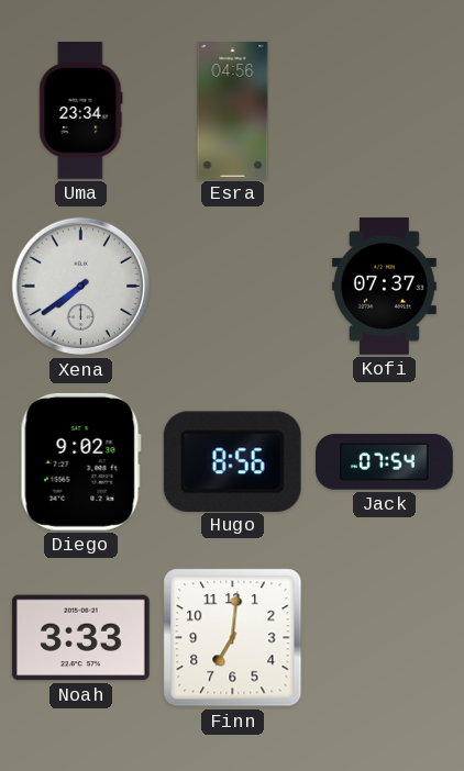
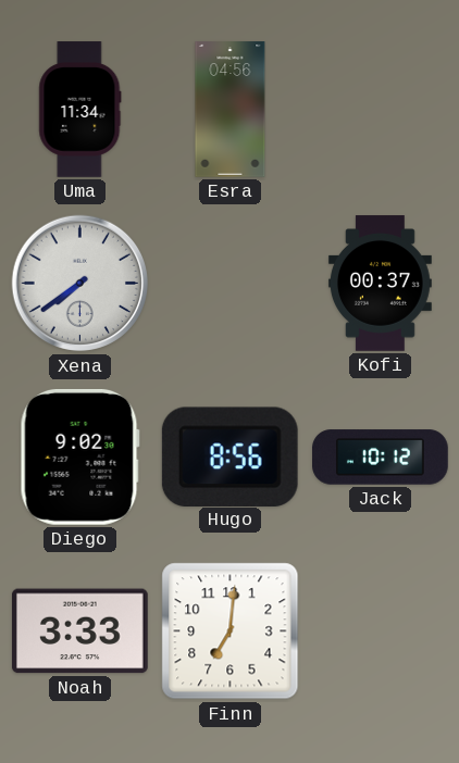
Uma: 23:34 -> 11:34
Kofi: 07:37 -> 00:37
Jack: 07:54 -> 10:12
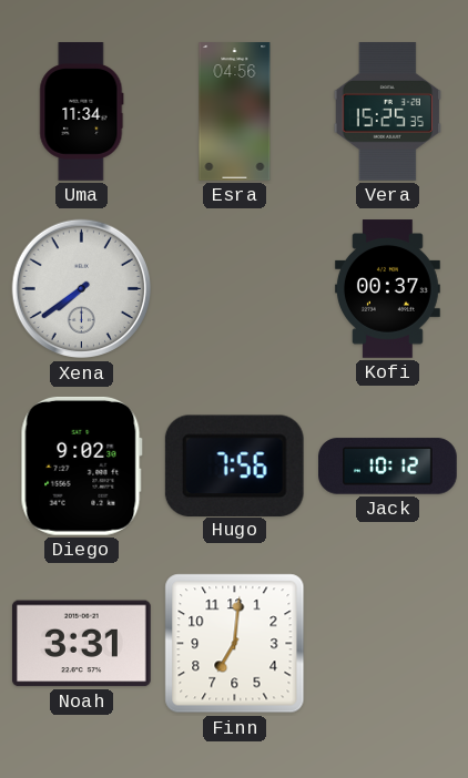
Vera: none -> 15:25
Hugo: 8:56 -> 7:56
Noah: 3:33 -> 3:31
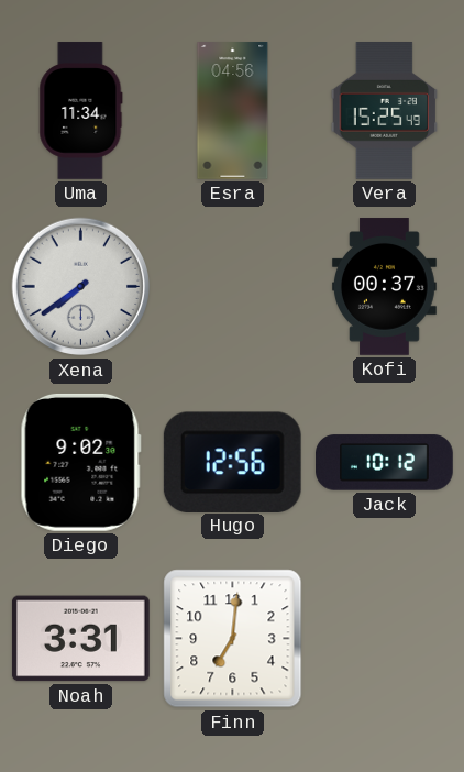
Vera: 15:25:35 -> 15:25:49
Hugo: 7:56 -> 12:56
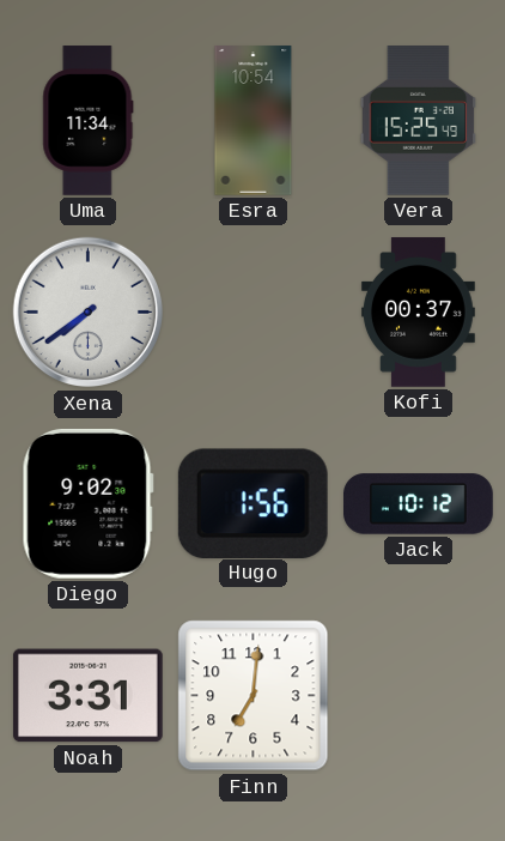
Esra: 04:56 -> 10:54
Hugo: 12:56 -> 1:56
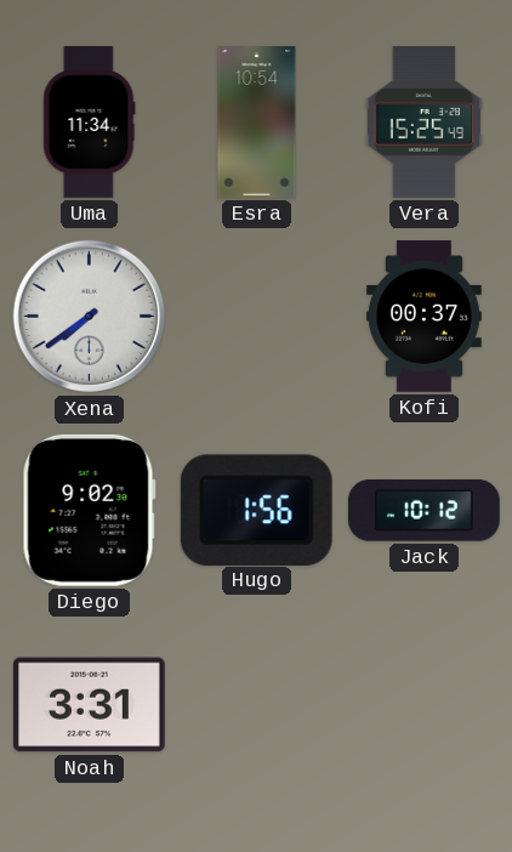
Finn: 7:01 -> none
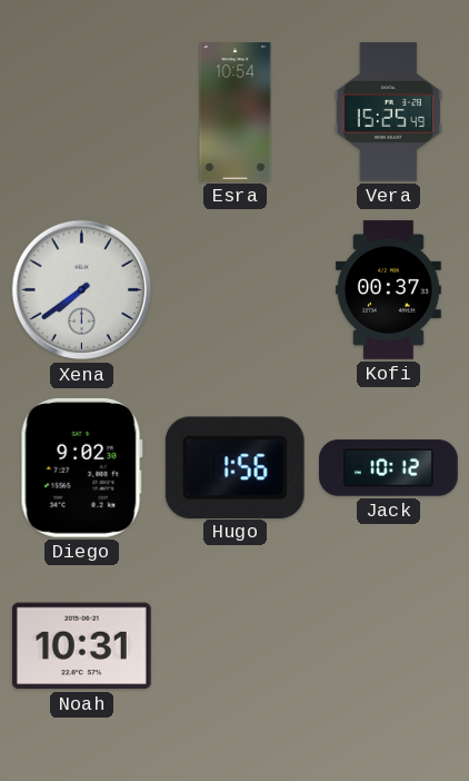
Uma: 11:34 -> none
Noah: 3:31 -> 10:31
